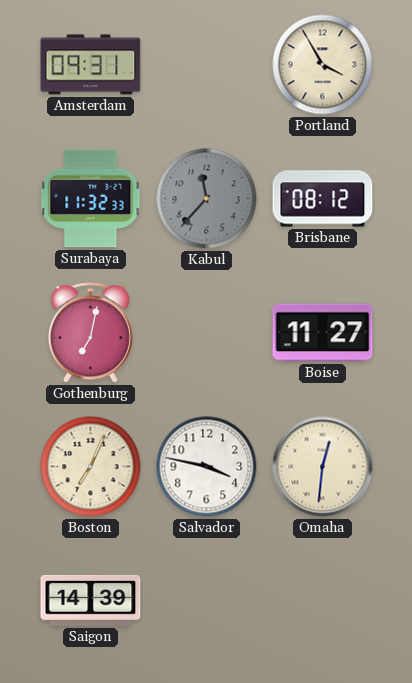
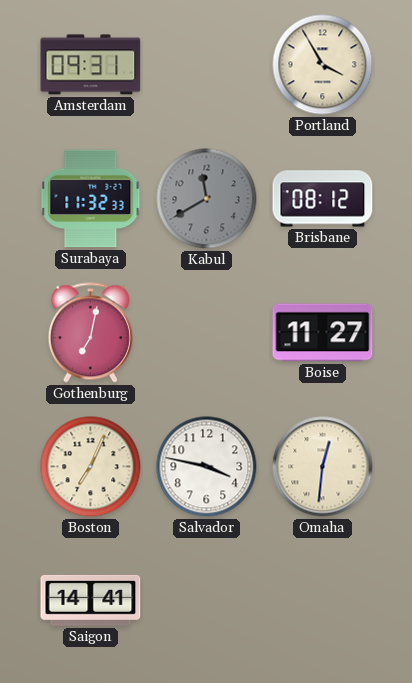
Kabul: 11:37 -> 11:40
Saigon: 14:39 -> 14:41
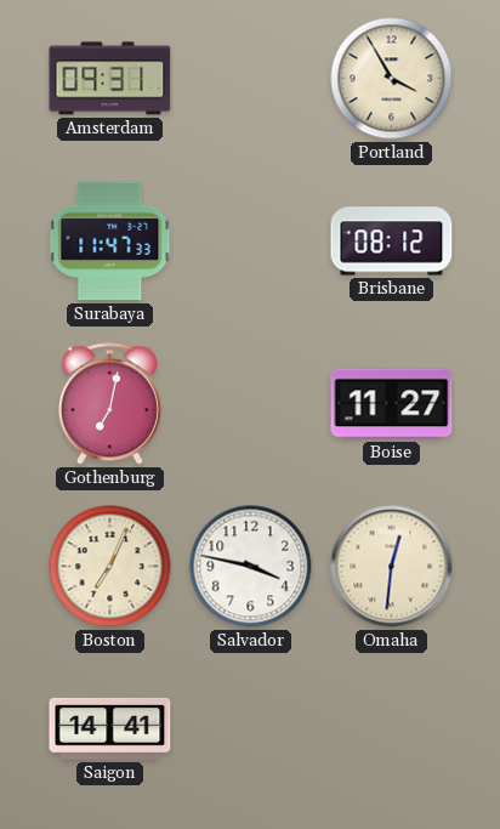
Surabaya: 11:32 -> 11:47
Kabul: 11:40 -> none
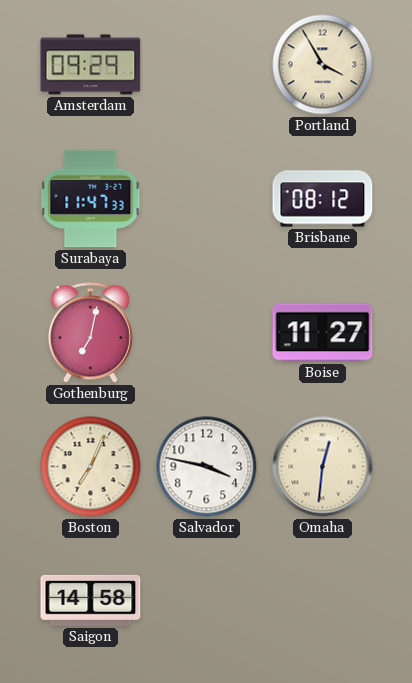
Amsterdam: 09:31 -> 09:29
Saigon: 14:41 -> 14:58
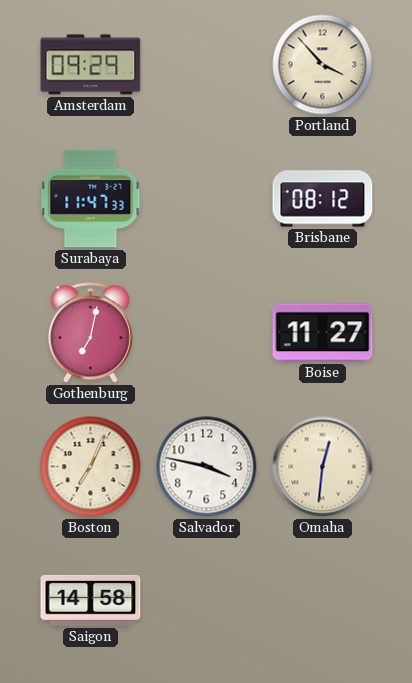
Portland: 3:55 -> 3:53
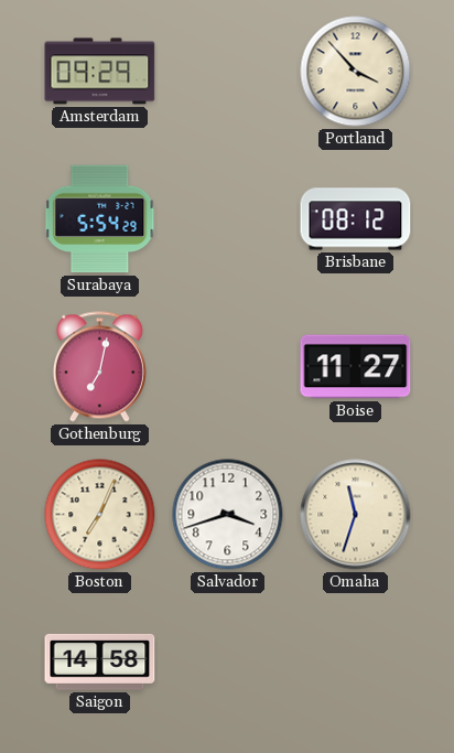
Surabaya: 11:47 -> 5:54
Salvador: 3:47 -> 3:42
Omaha: 12:31 -> 11:33
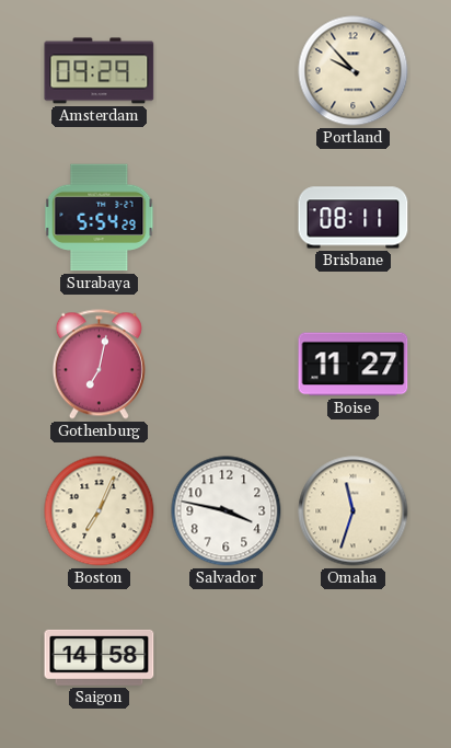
Portland: 3:53 -> 9:53
Brisbane: 08:12 -> 08:11
Salvador: 3:42 -> 3:47
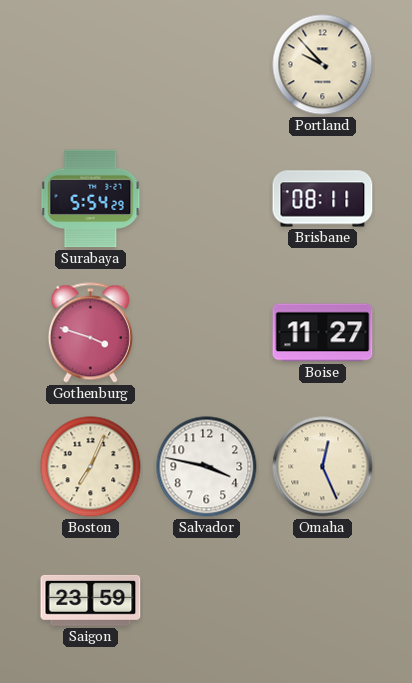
Amsterdam: 09:29 -> none
Gothenburg: 7:02 -> 3:48
Omaha: 11:33 -> 12:26
Saigon: 14:58 -> 23:59
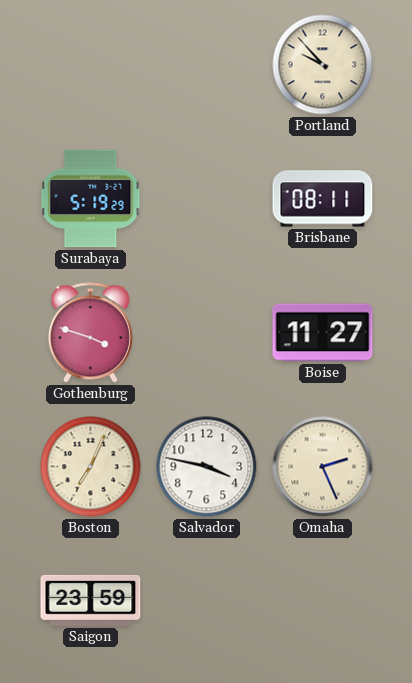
Surabaya: 5:54 -> 5:19
Omaha: 12:26 -> 2:26
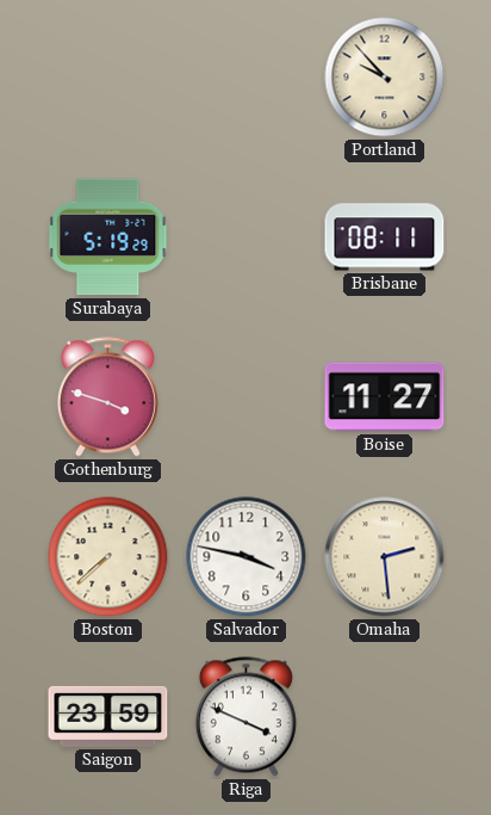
Boston: 7:04 -> 7:38
Omaha: 2:26 -> 2:29
Riga: none -> 3:49
